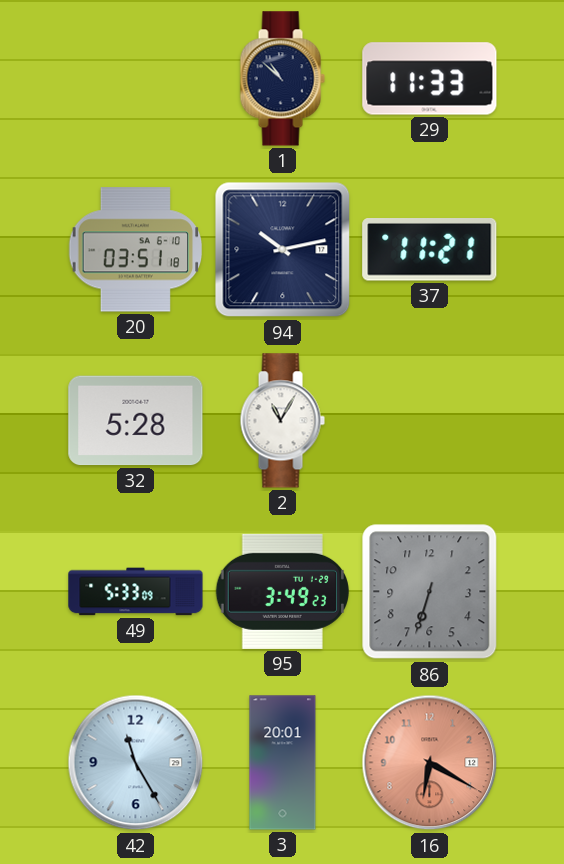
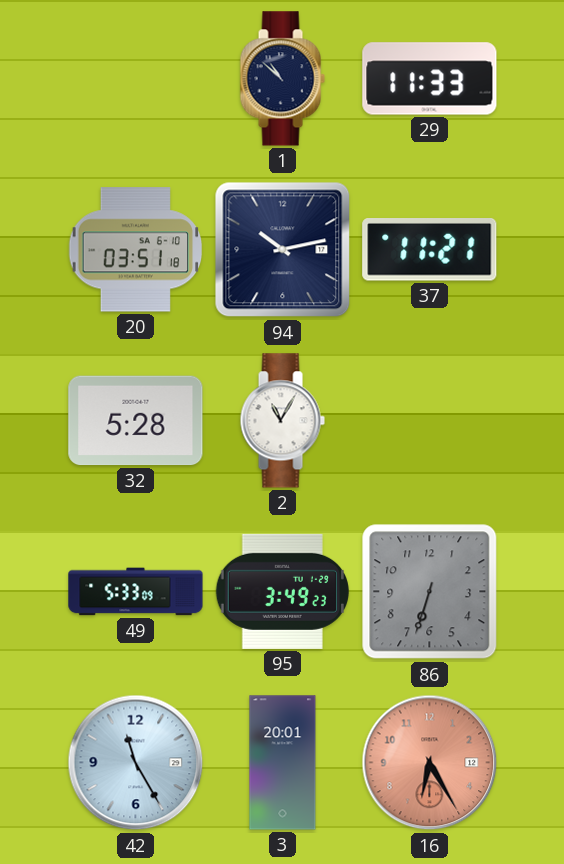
16: 6:20 -> 6:25
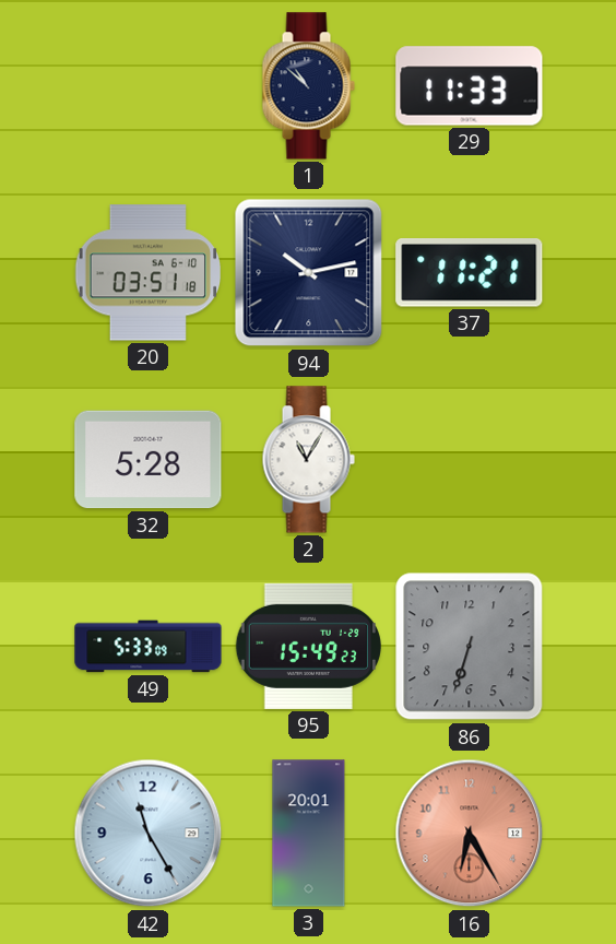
95: 3:49 -> 15:49
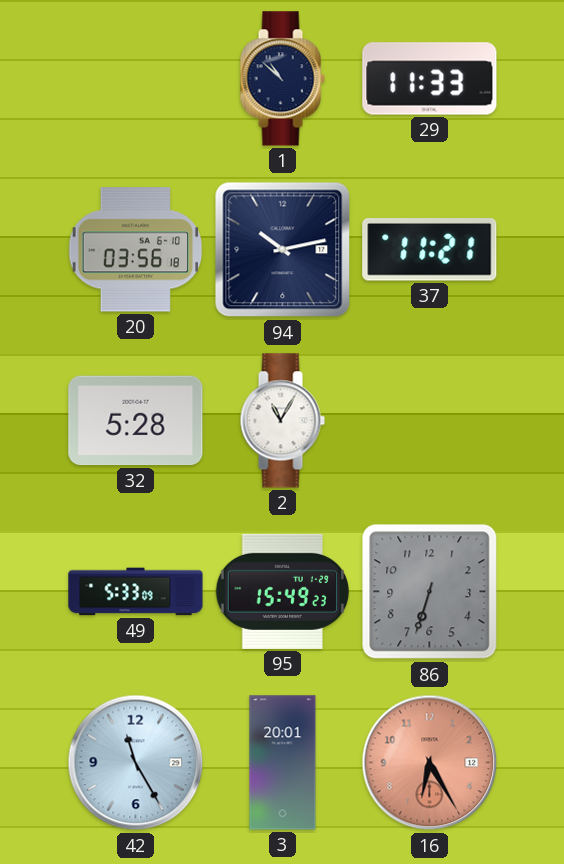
20: 03:51 -> 03:56
